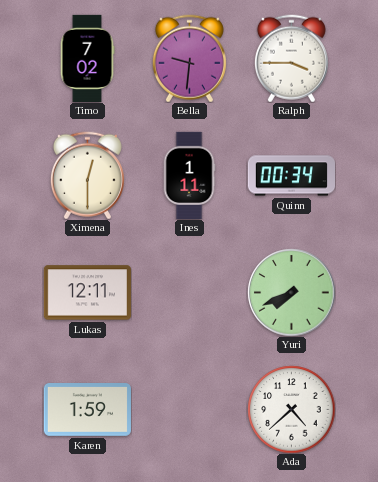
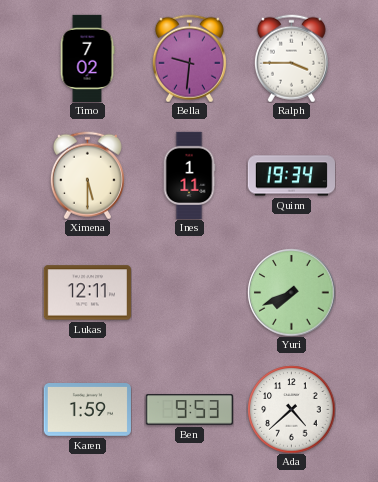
Ximena: 12:30 -> 5:30
Quinn: 00:34 -> 19:34
Ben: none -> 9:53
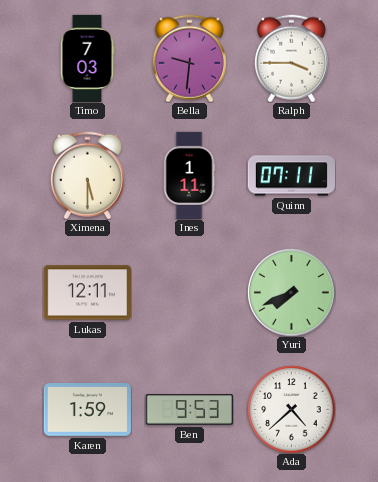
Timo: 7:02 -> 7:03
Quinn: 19:34 -> 07:11
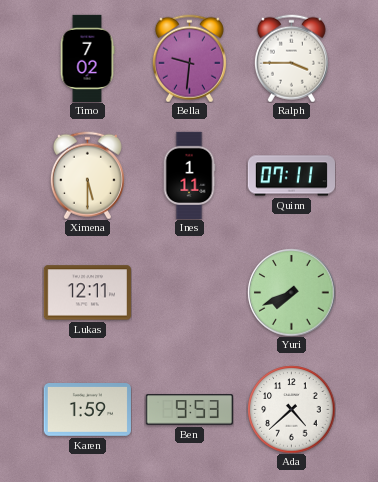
Timo: 7:03 -> 7:02
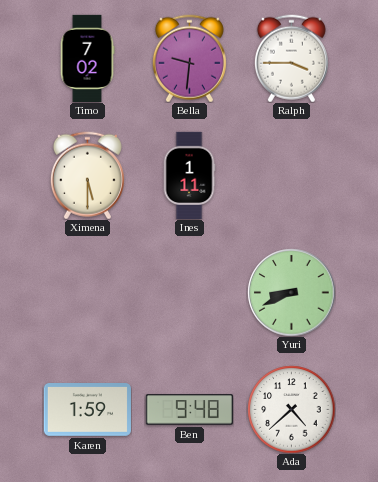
Quinn: 07:11 -> none
Lukas: 12:11 -> none
Yuri: 7:41 -> 8:41
Ben: 9:53 -> 9:48
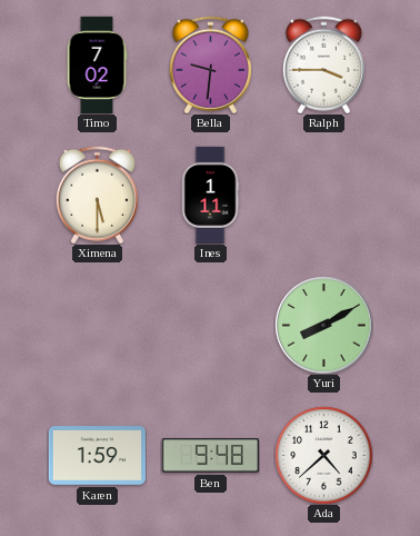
Yuri: 8:41 -> 8:10
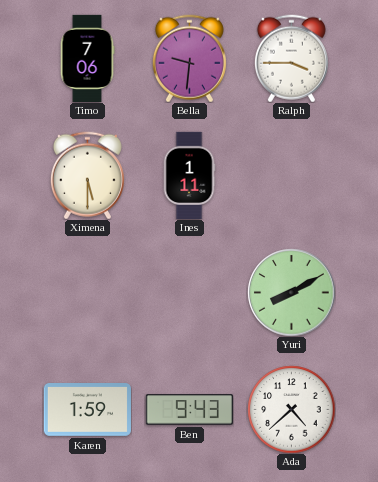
Timo: 7:02 -> 7:06
Ben: 9:48 -> 9:43
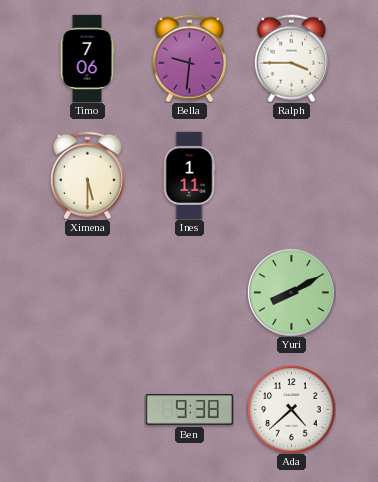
Karen: 1:59 -> none
Ben: 9:43 -> 9:38
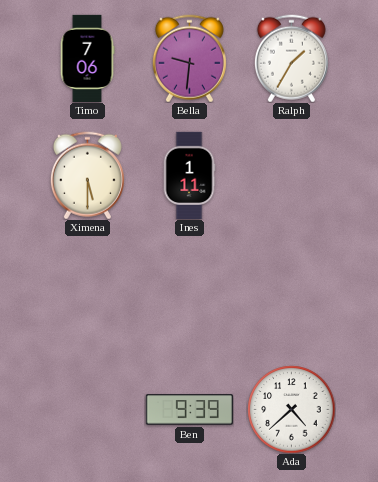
Ralph: 3:45 -> 1:35
Yuri: 8:10 -> none
Ben: 9:38 -> 9:39
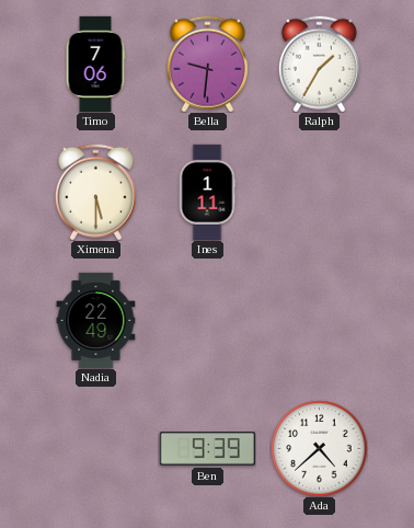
Nadia: none -> 22:49
